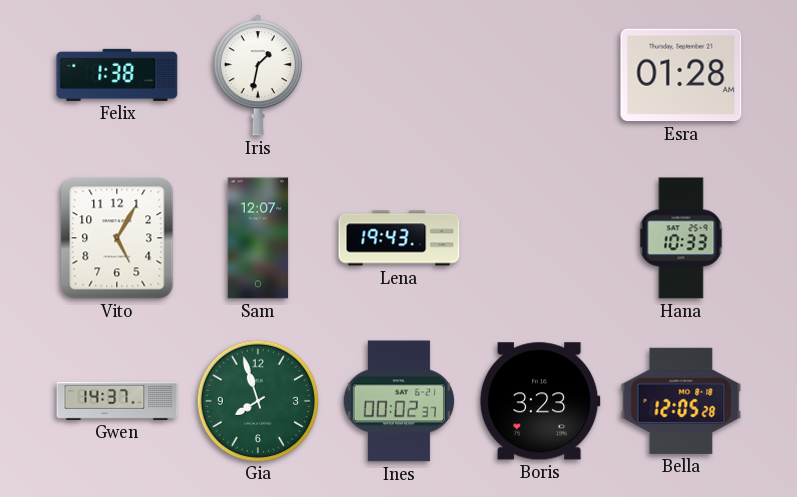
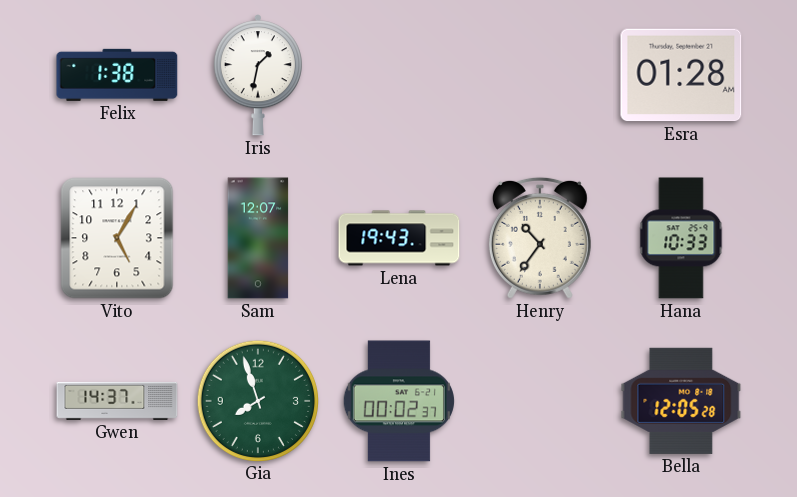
Henry: none -> 10:36
Boris: 3:23 -> none
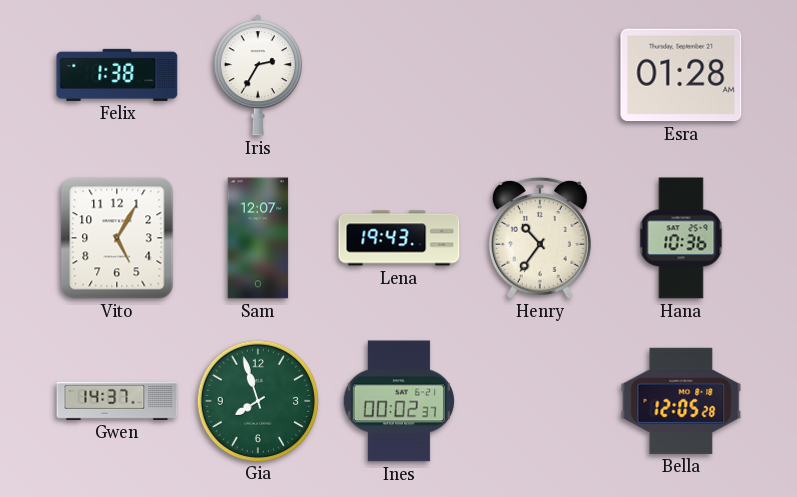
Iris: 1:32 -> 2:35
Hana: 10:33 -> 10:36
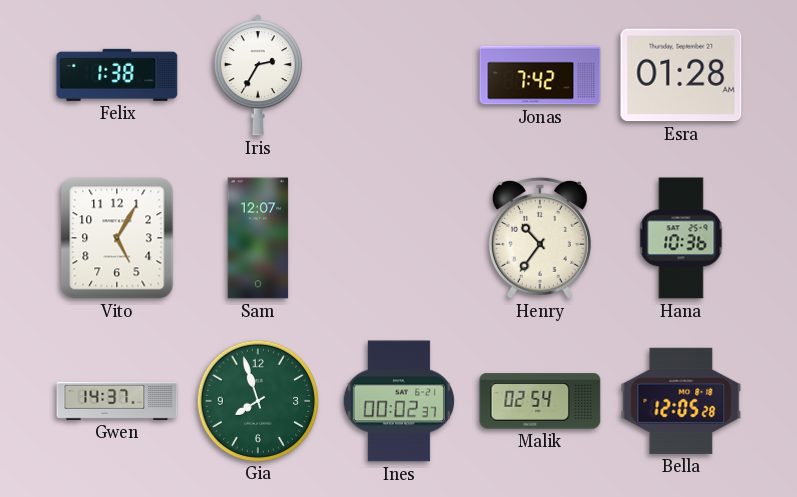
Jonas: none -> 7:42
Lena: 19:43 -> none
Malik: none -> 02:54
